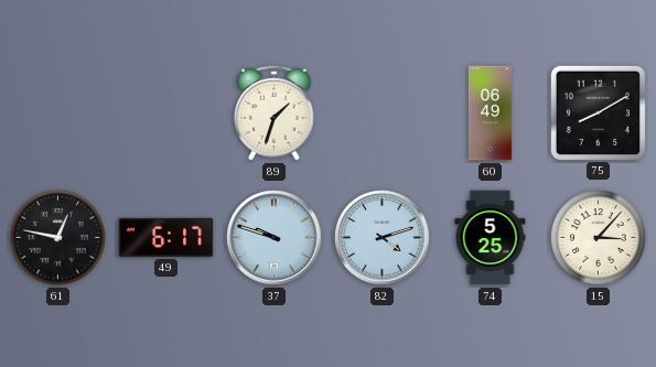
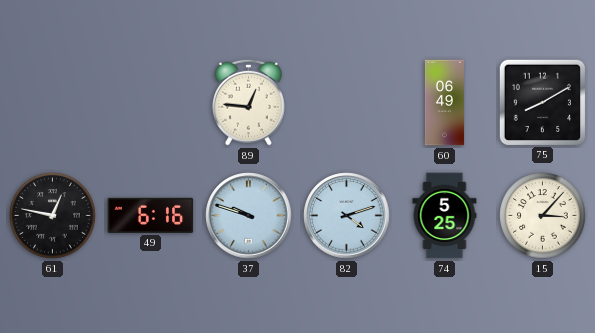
89: 1:33 -> 12:46
49: 6:17 -> 6:16
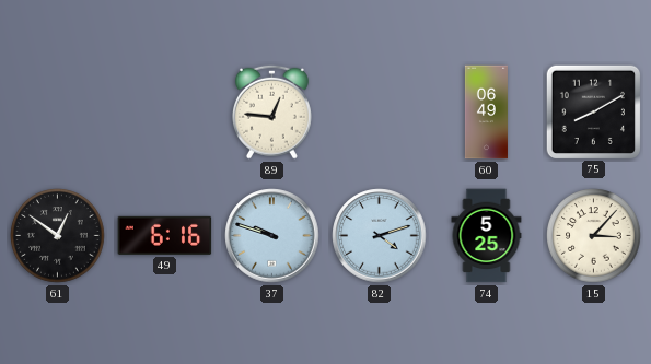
61: 12:47 -> 12:51
